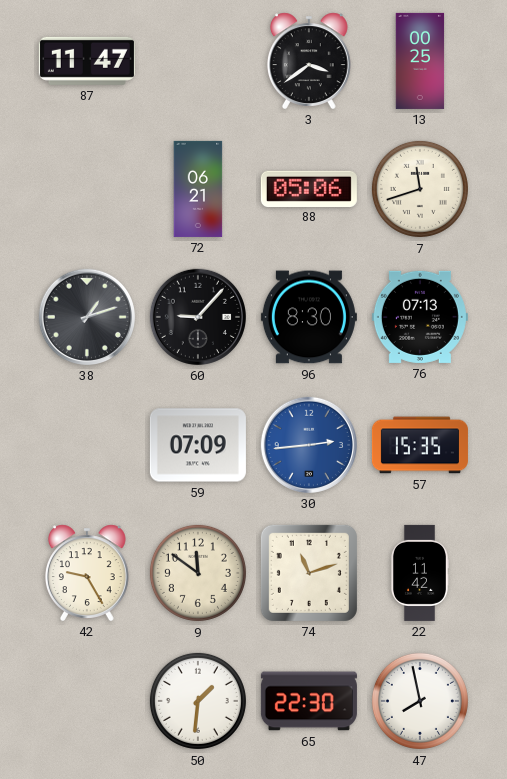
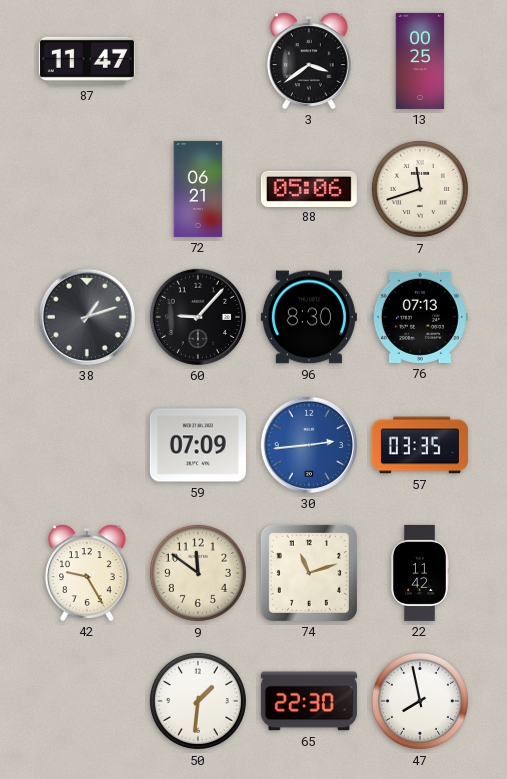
57: 15:35 -> 03:35
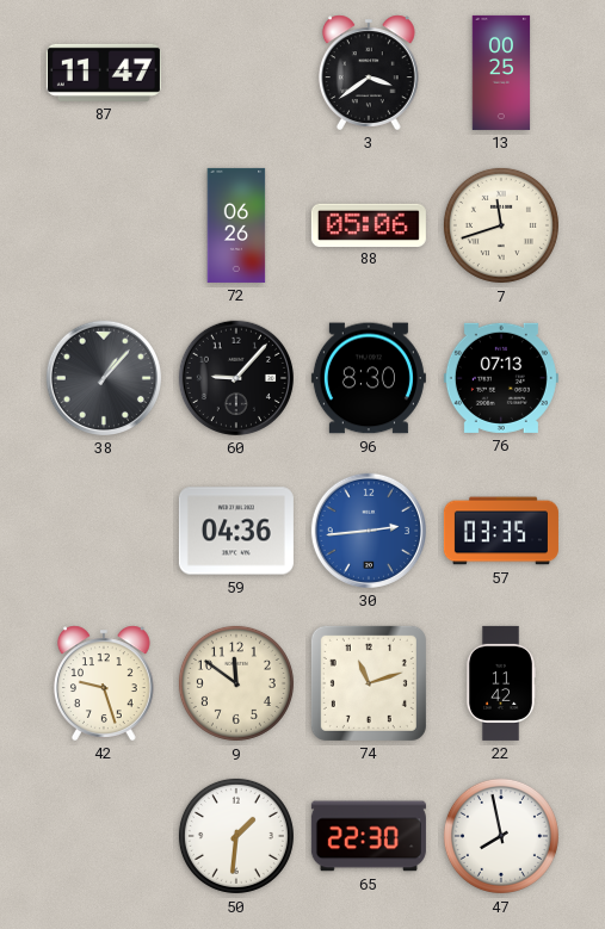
72: 06:21 -> 06:26
38: 1:12 -> 1:07
59: 07:09 -> 04:36
42: 9:25 -> 9:27
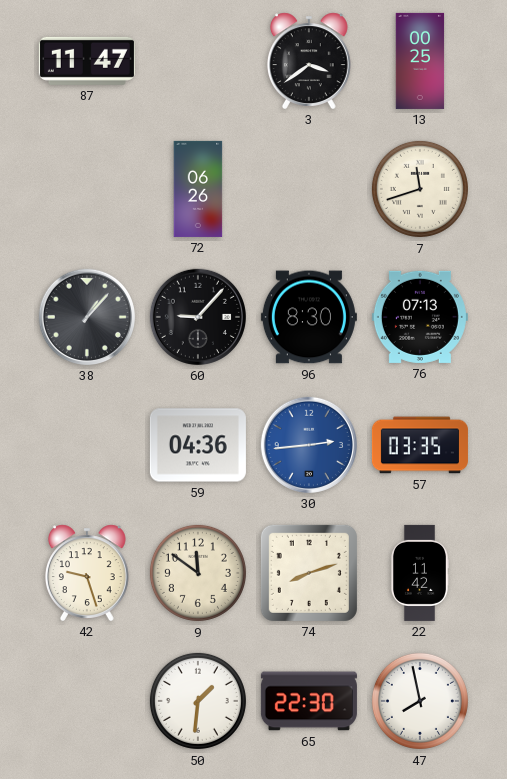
88: 05:06 -> none
74: 11:12 -> 8:12
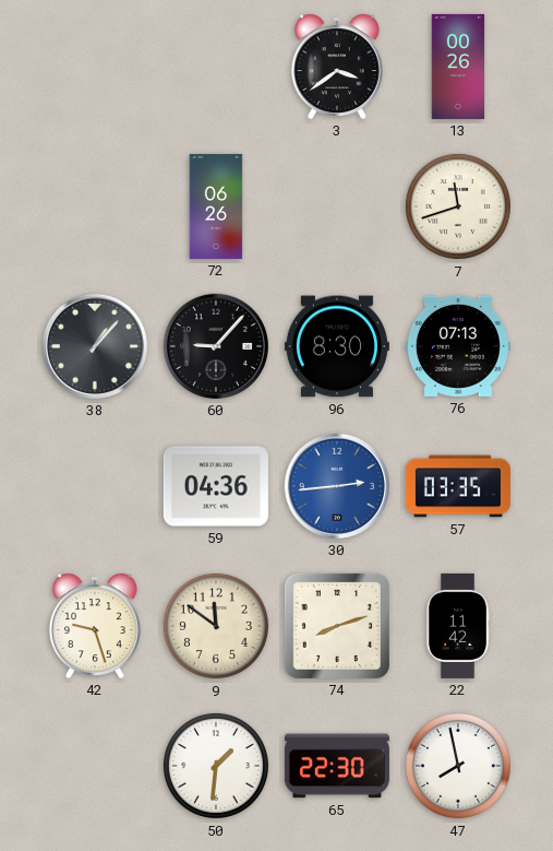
87: 11:47 -> none
13: 00:25 -> 00:26
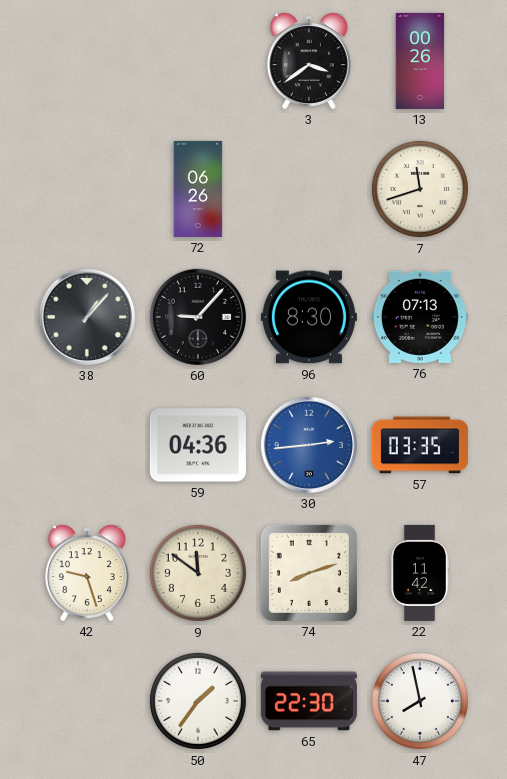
50: 1:31 -> 1:36
